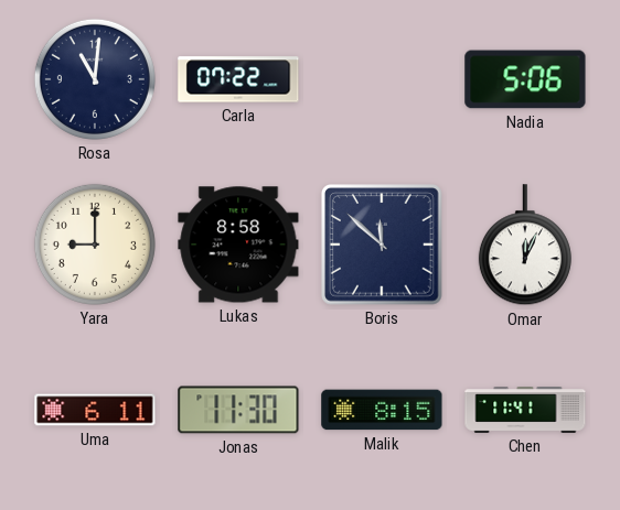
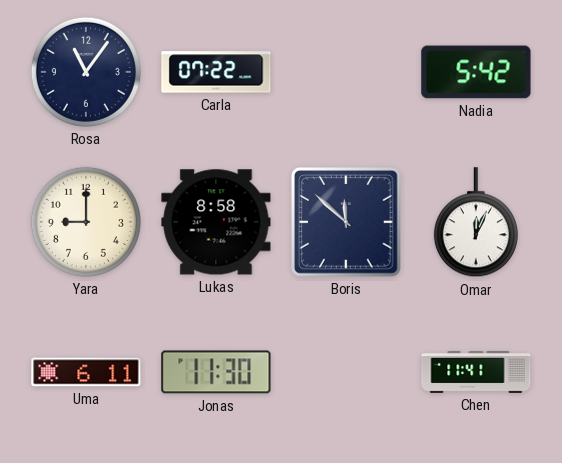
Rosa: 11:01 -> 11:06
Nadia: 5:06 -> 5:42
Malik: 8:15 -> none
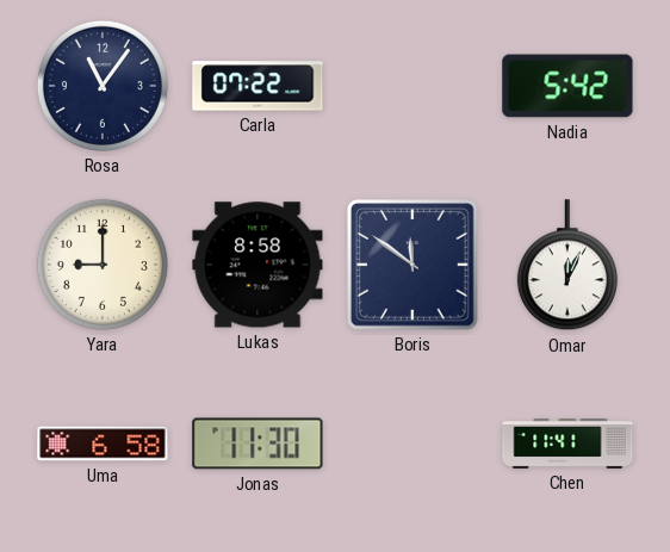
Boris: 11:52 -> 11:51
Uma: 6:11 -> 6:58
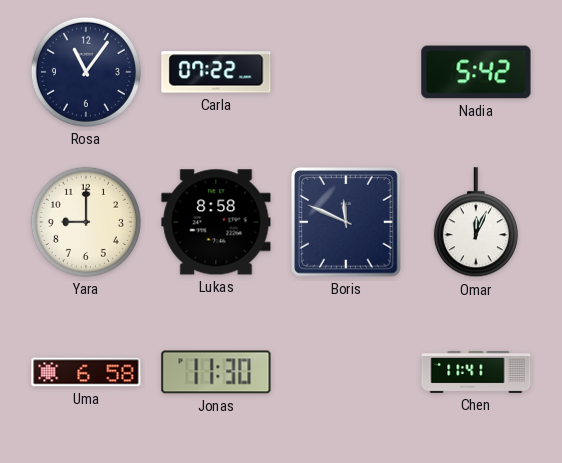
Boris: 11:51 -> 11:49
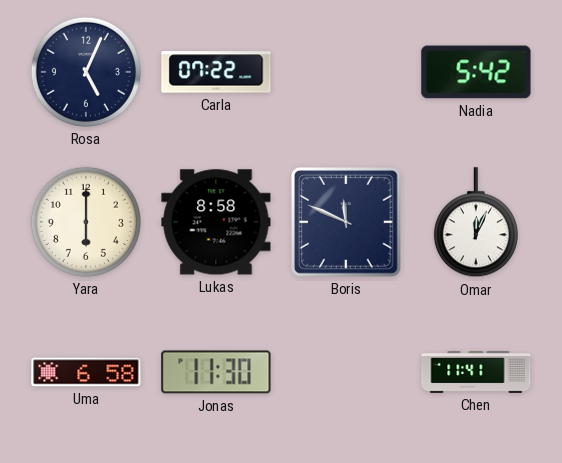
Rosa: 11:06 -> 5:04
Yara: 9:00 -> 6:00
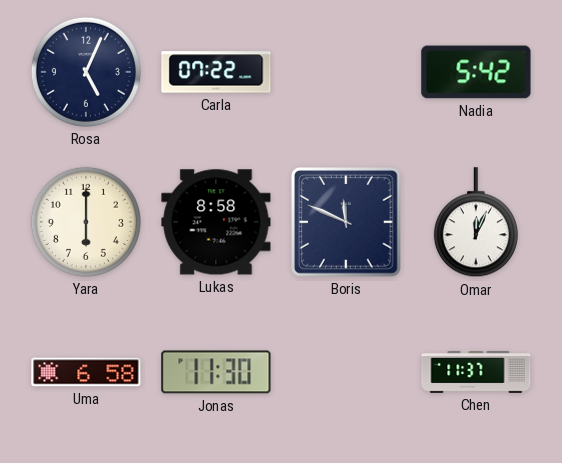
Chen: 11:41 -> 11:37
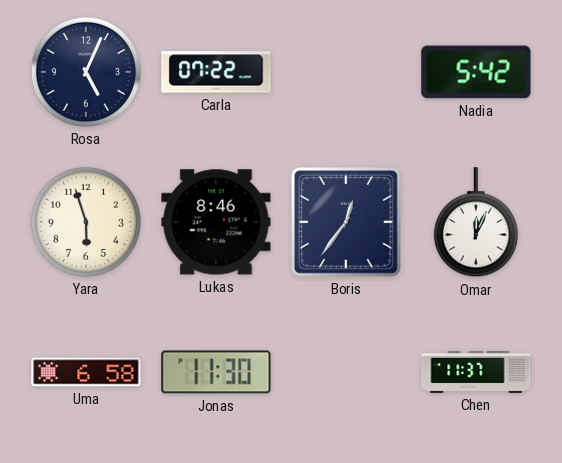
Yara: 6:00 -> 5:57
Lukas: 8:58 -> 8:46
Boris: 11:49 -> 12:36
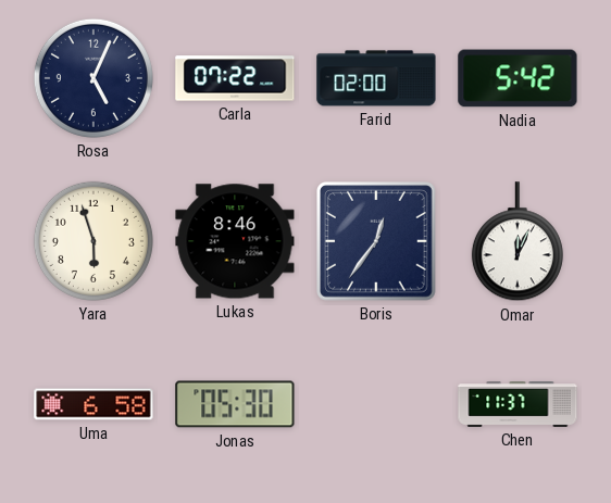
Farid: none -> 02:00
Jonas: 11:30 -> 05:30
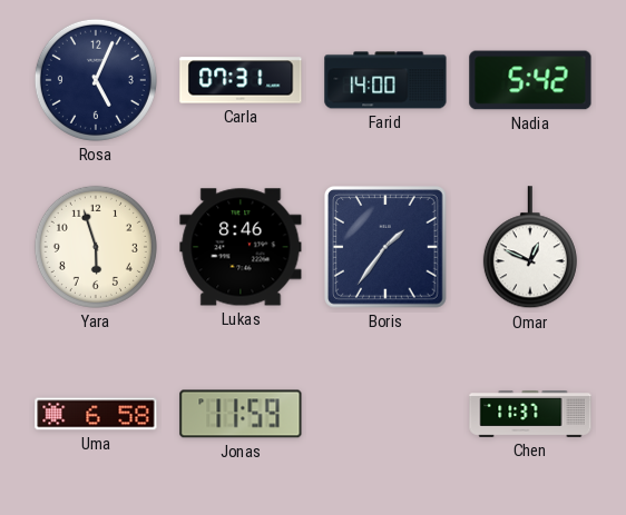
Carla: 07:22 -> 07:31
Farid: 02:00 -> 14:00
Boris: 12:36 -> 1:36
Omar: 12:04 -> 12:49
Jonas: 05:30 -> 11:59
